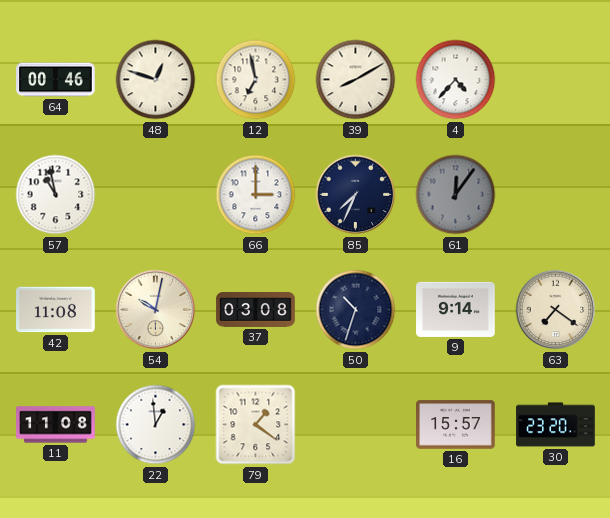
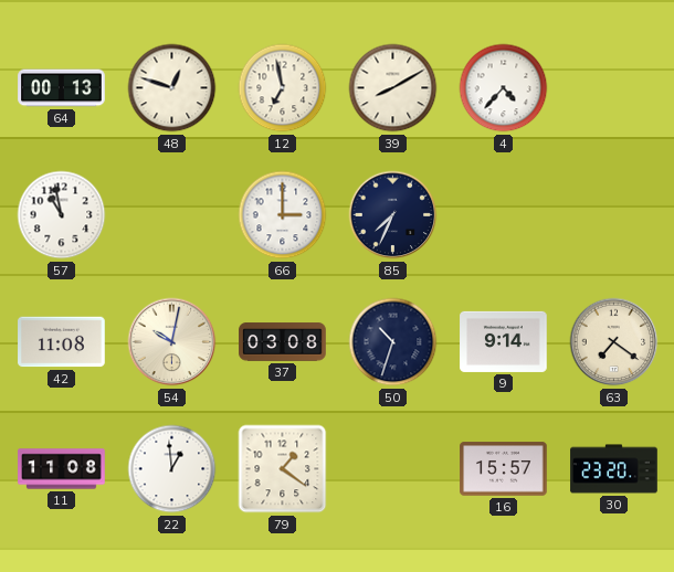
64: 00:46 -> 00:13
61: 12:06 -> none
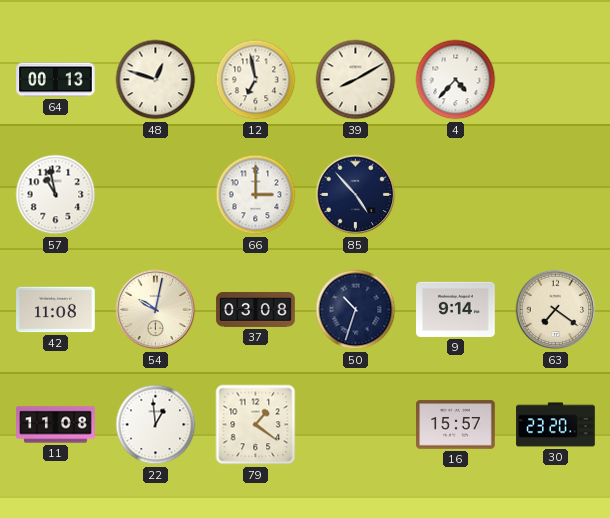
85: 7:34 -> 4:53
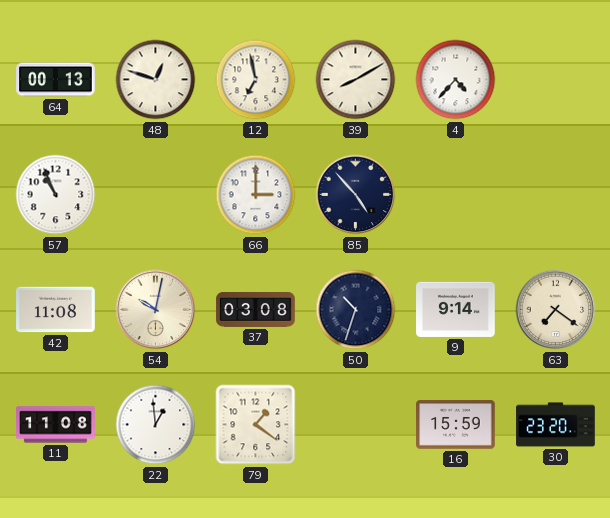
57: 10:58 -> 10:56
16: 15:57 -> 15:59
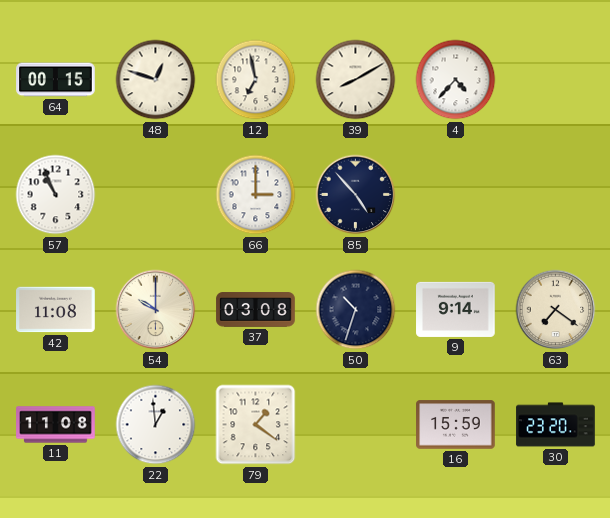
64: 00:13 -> 00:15
54: 10:02 -> 10:00
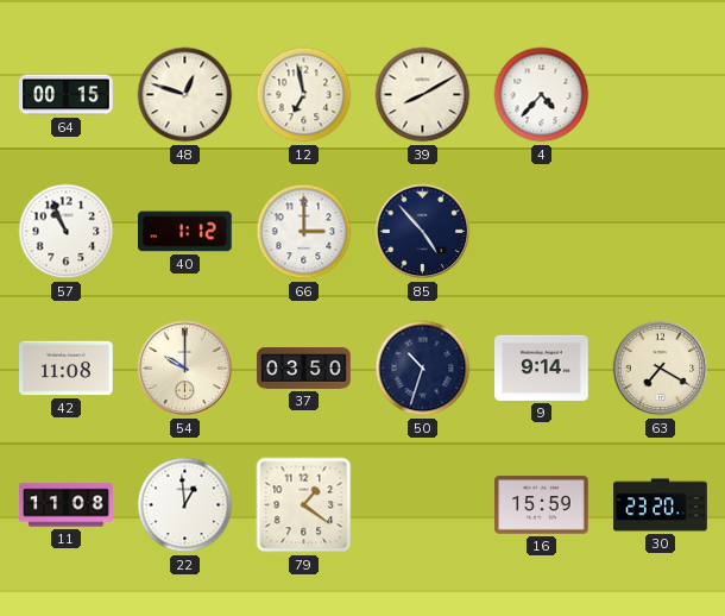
40: none -> 1:12
37: 03:08 -> 03:50
63: 7:21 -> 7:20
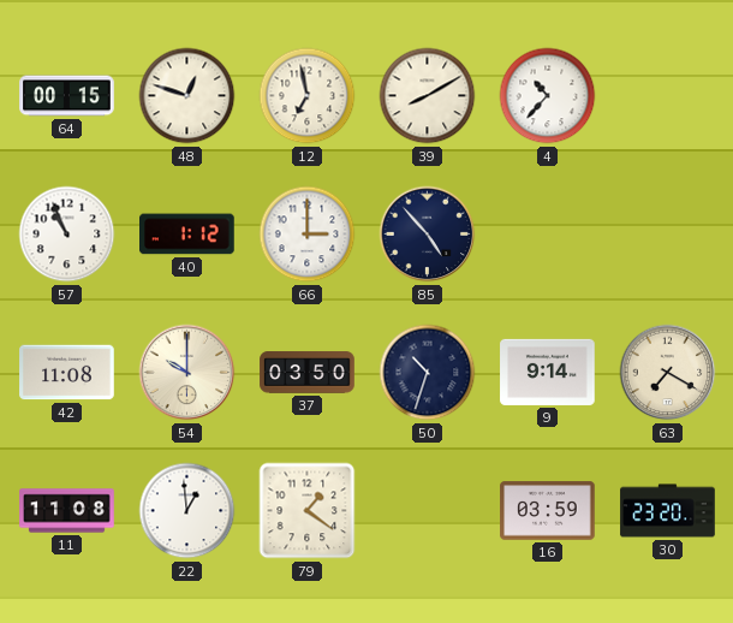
4: 4:37 -> 10:37
16: 15:59 -> 03:59
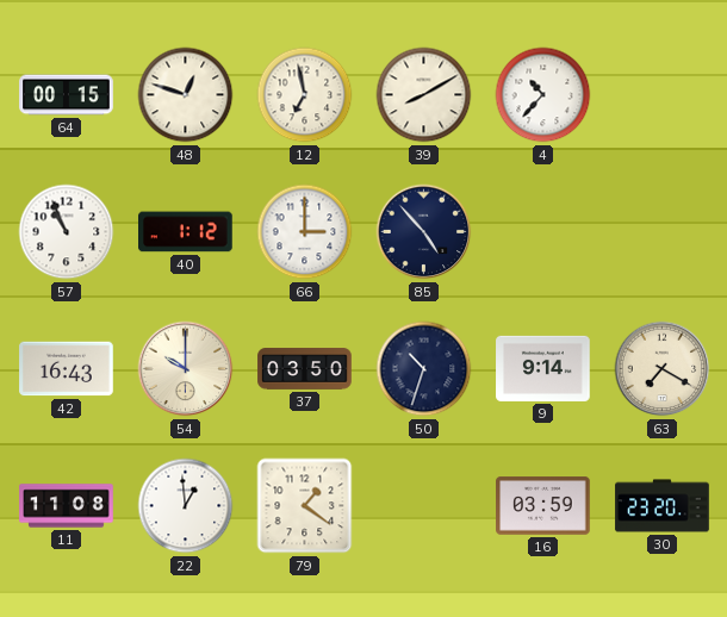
42: 11:08 -> 16:43
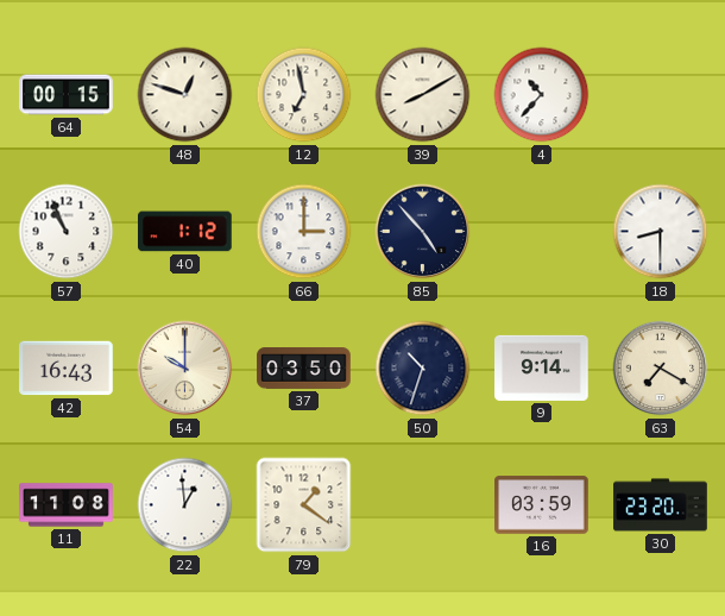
18: none -> 8:30
